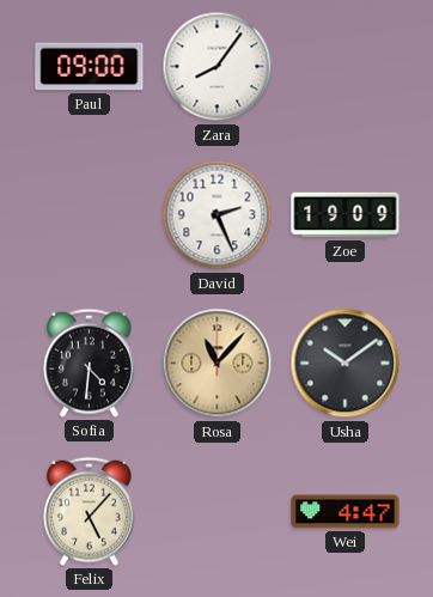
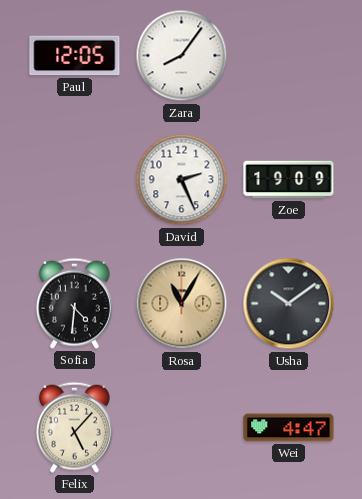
Paul: 09:00 -> 12:05
Rosa: 11:07 -> 11:05
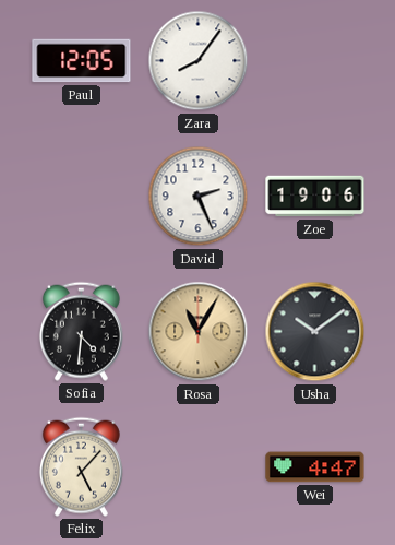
Zoe: 19:09 -> 19:06
